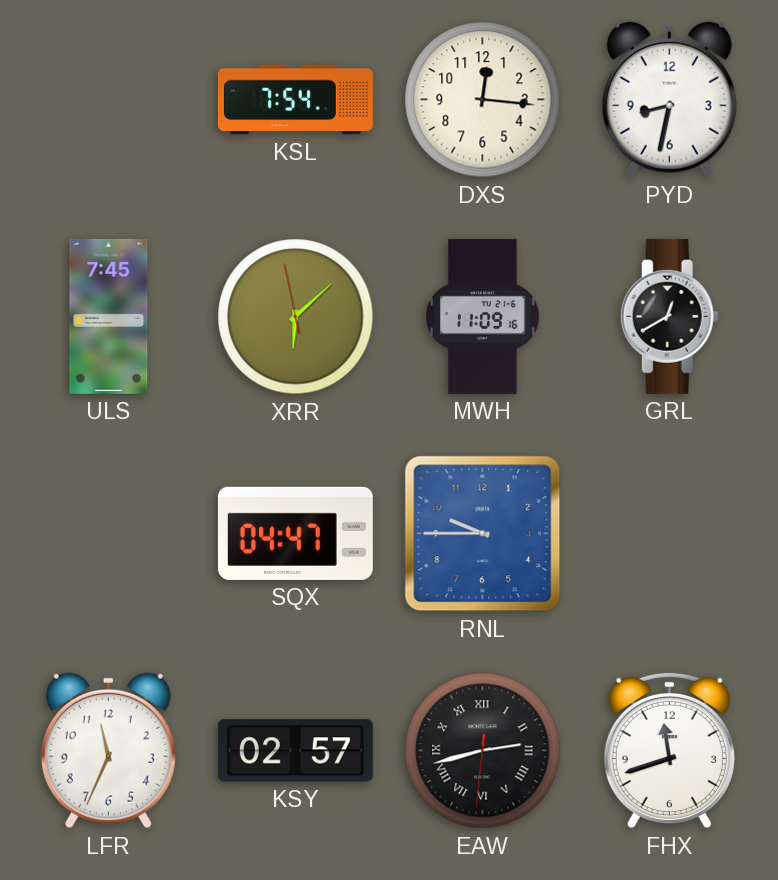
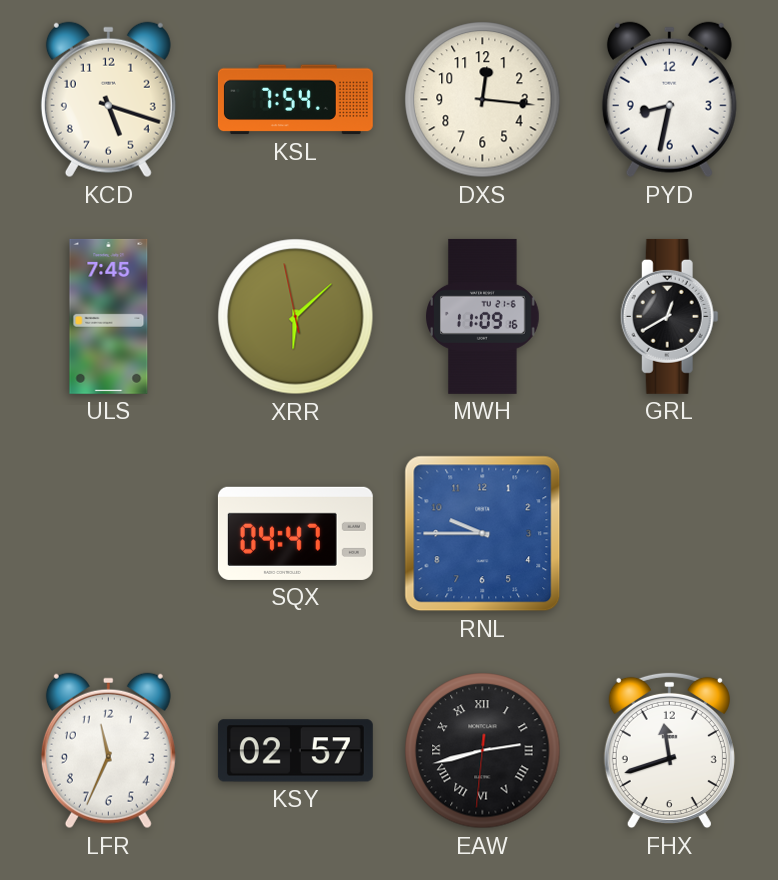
KCD: none -> 5:18
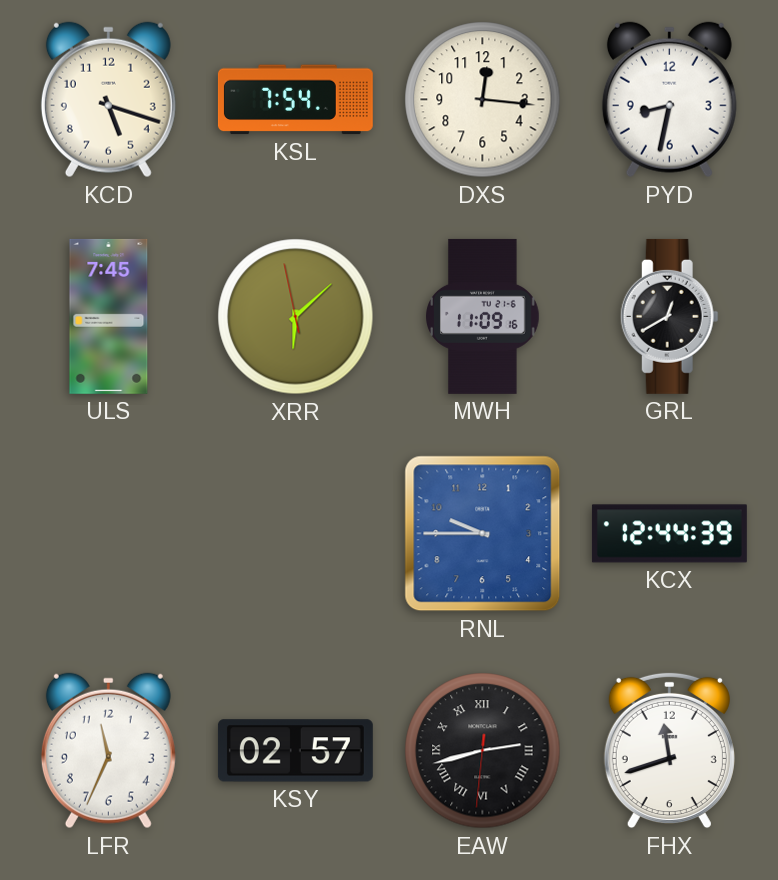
SQX: 04:47 -> none
KCX: none -> 12:44
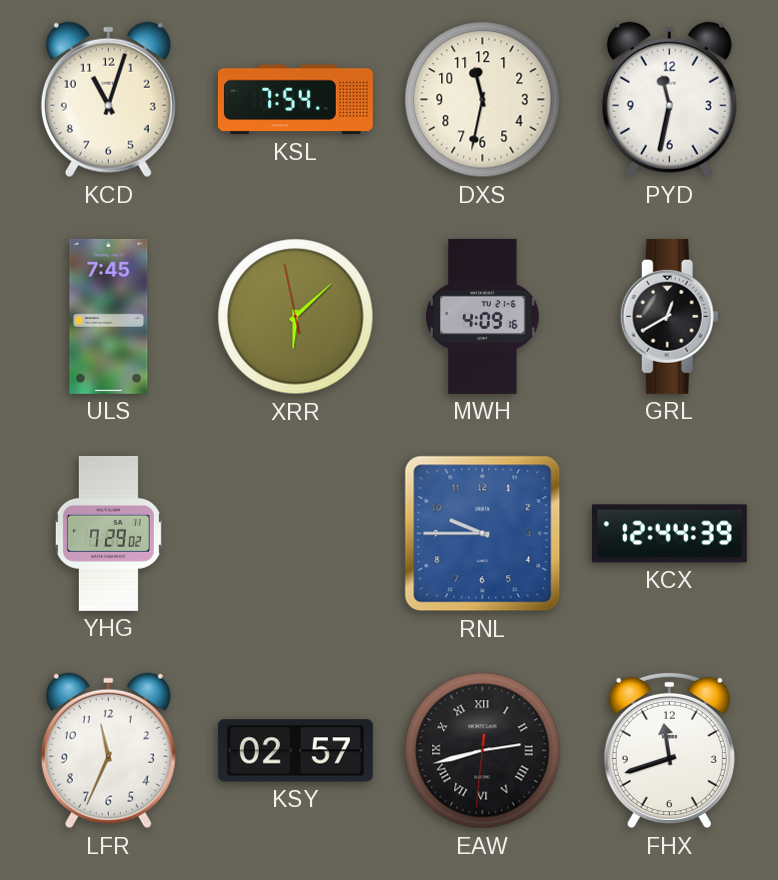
KCD: 5:18 -> 11:03
DXS: 12:16 -> 11:32
PYD: 8:32 -> 11:32
MWH: 11:09 -> 4:09
YHG: none -> 7:29
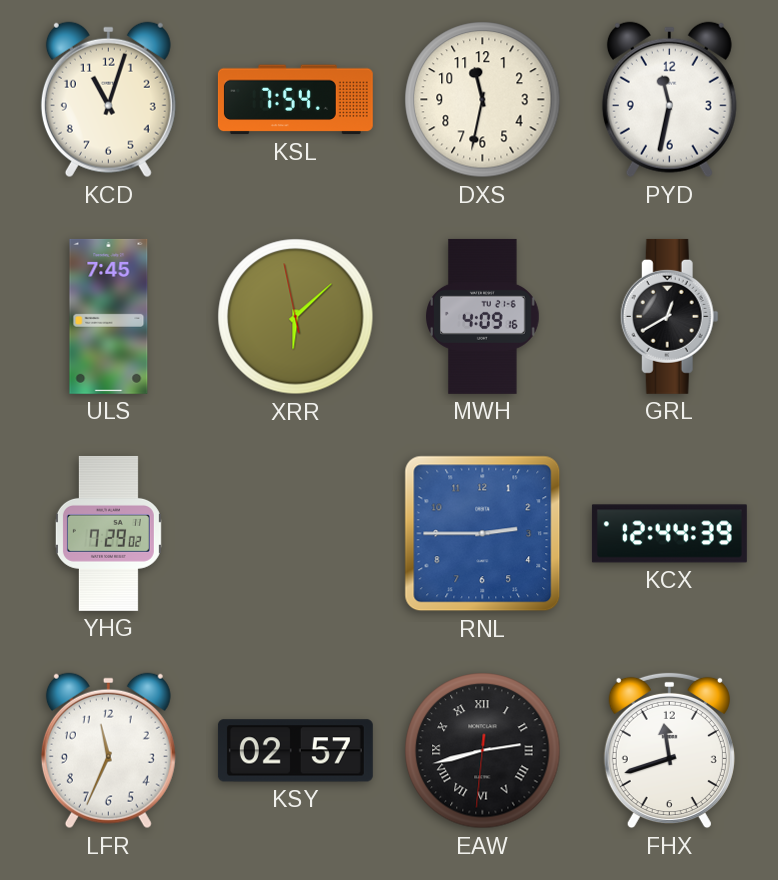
RNL: 9:45 -> 2:45
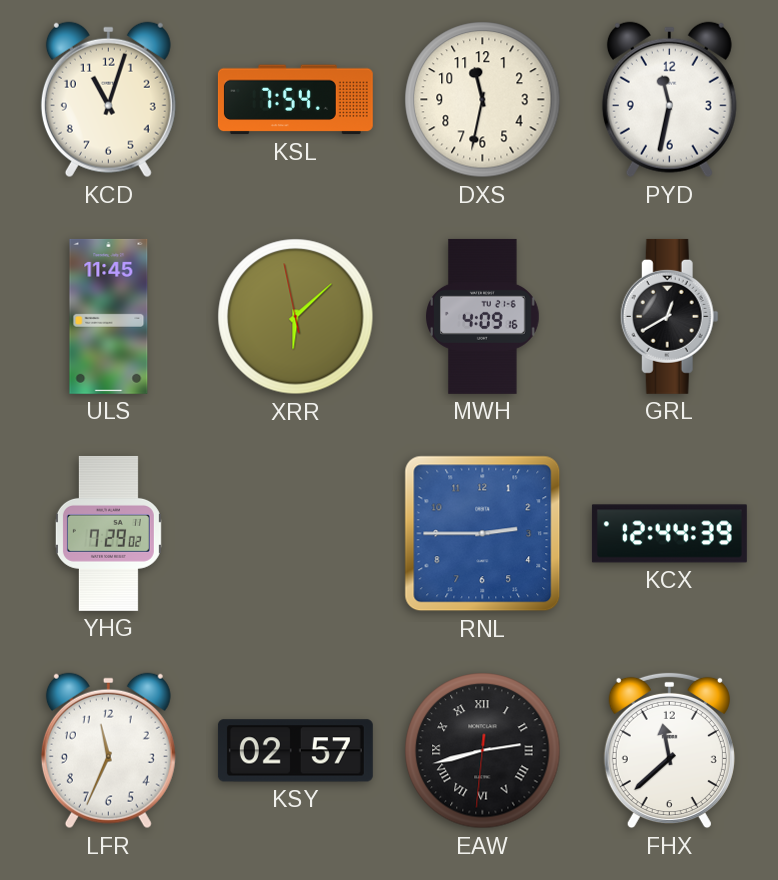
ULS: 7:45 -> 11:45
FHX: 11:42 -> 11:38
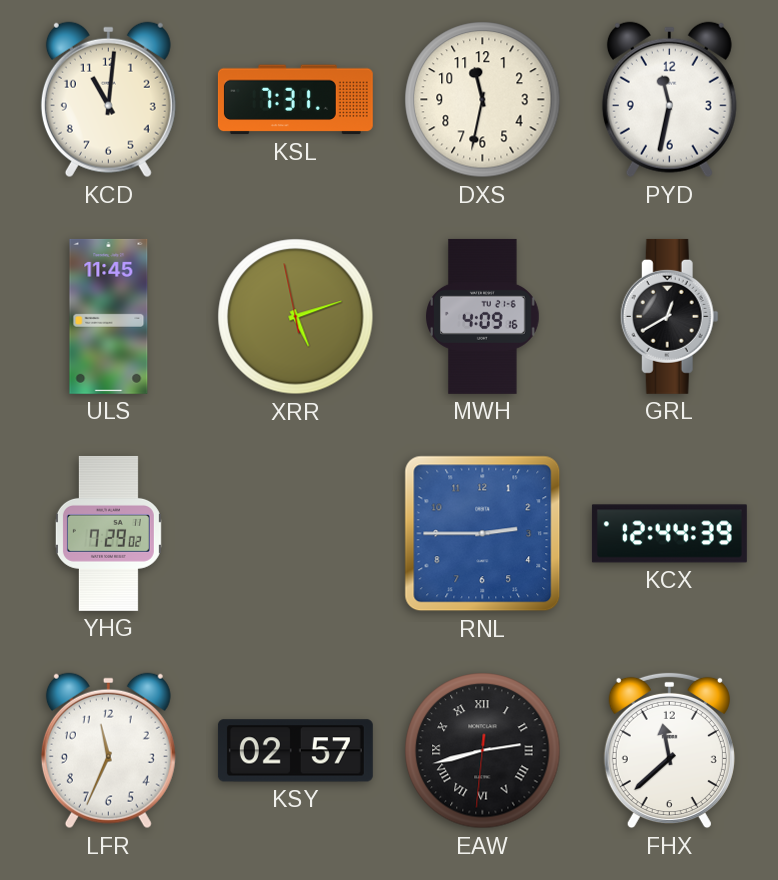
KCD: 11:03 -> 11:01
KSL: 7:54 -> 7:31
XRR: 6:07 -> 5:11
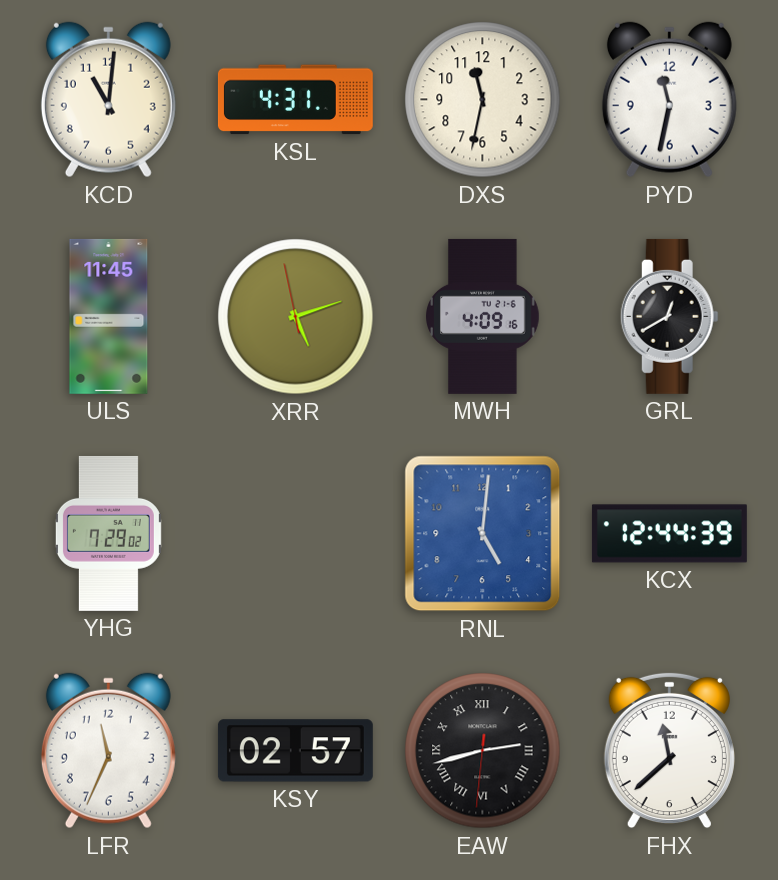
KSL: 7:31 -> 4:31
RNL: 2:45 -> 5:01
